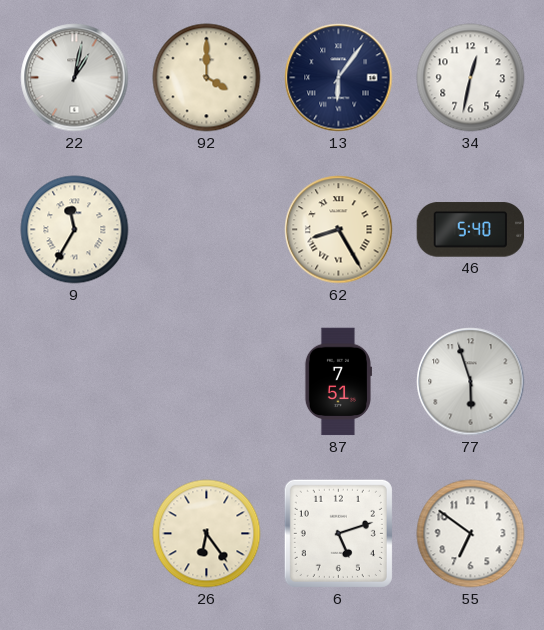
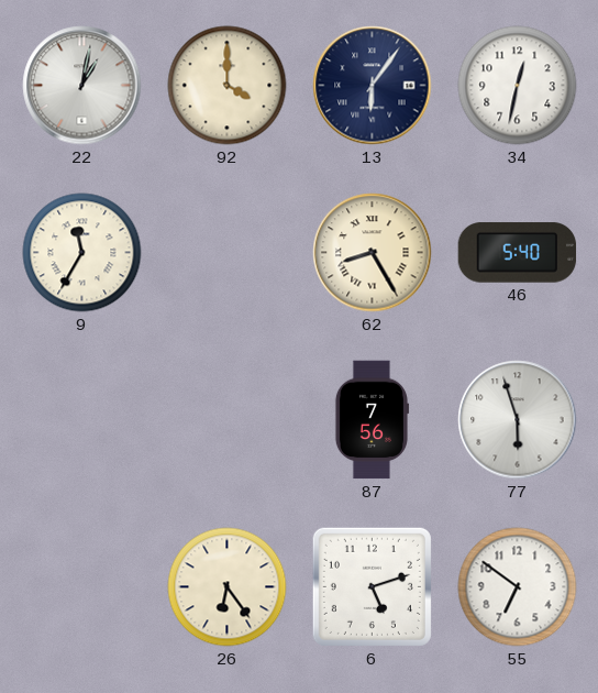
87: 7:51 -> 7:56
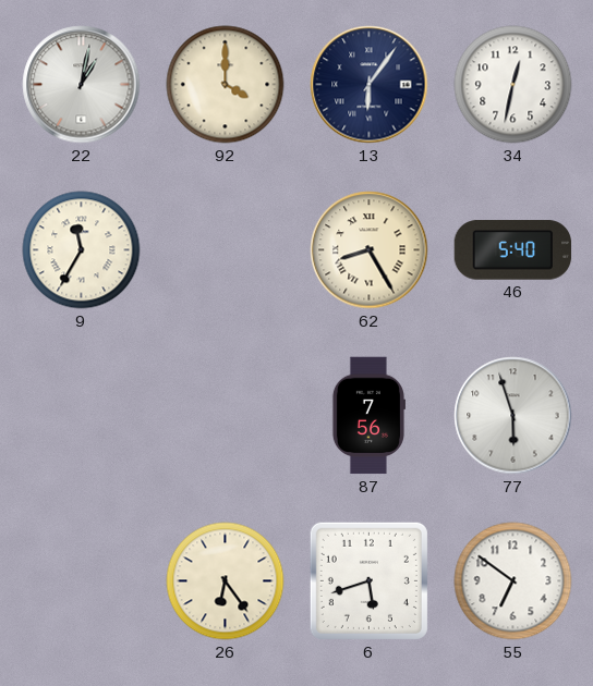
6: 5:12 -> 5:42
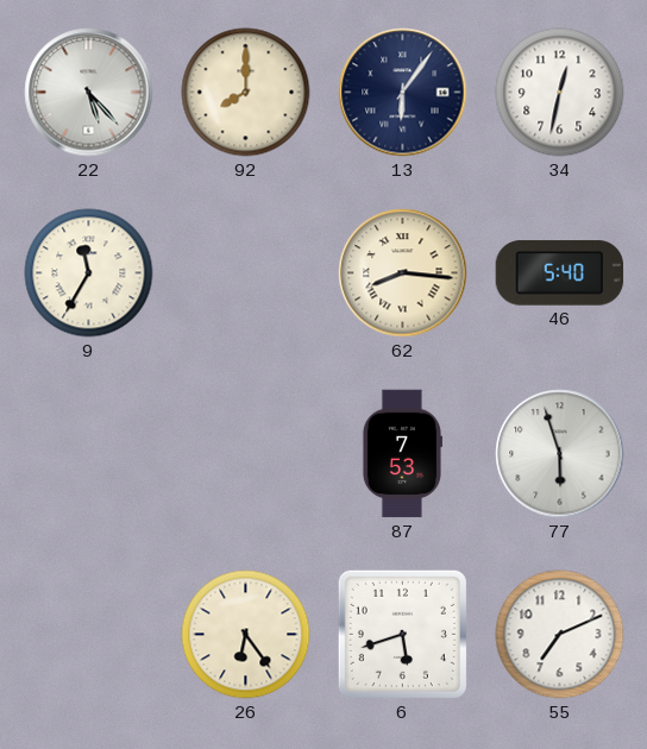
22: 1:02 -> 5:23
92: 4:00 -> 8:00
62: 8:25 -> 8:16
87: 7:56 -> 7:53
55: 6:51 -> 7:11
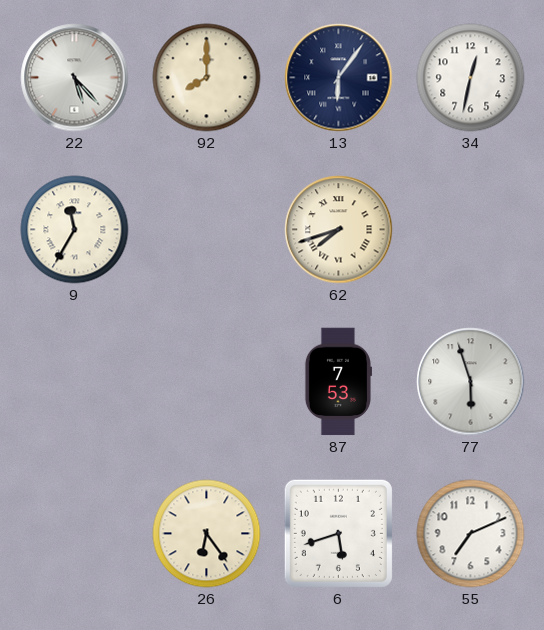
62: 8:16 -> 7:42
46: 5:40 -> none
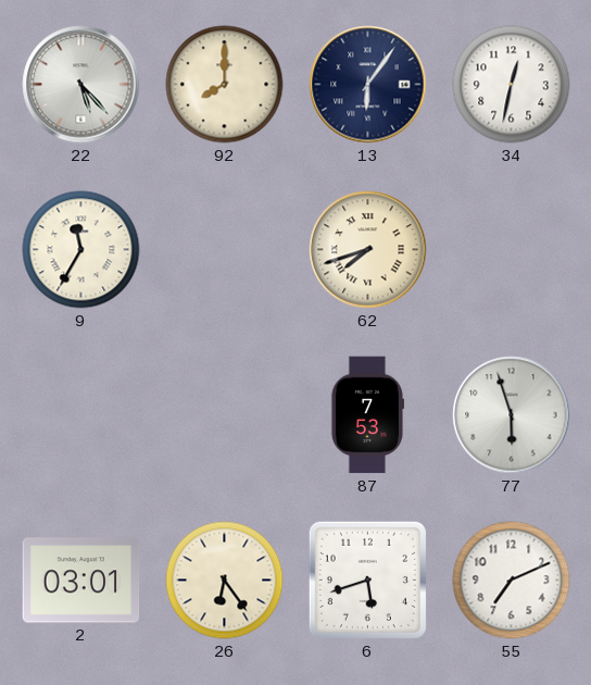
2: none -> 03:01
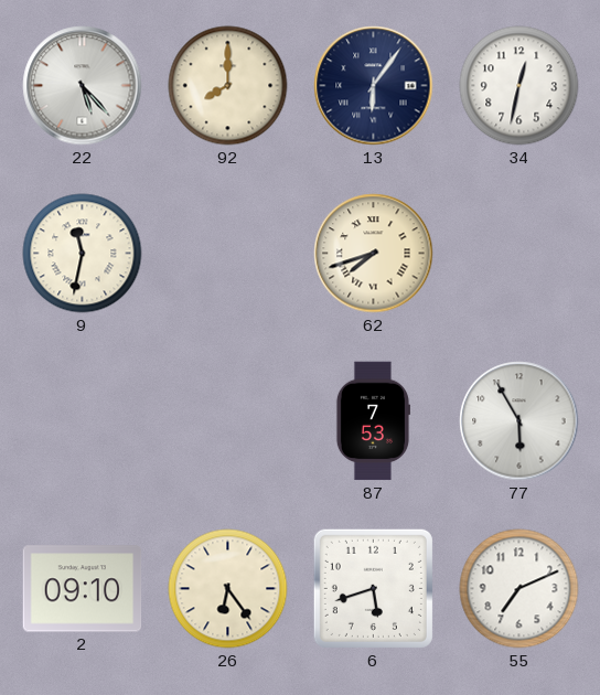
9: 11:35 -> 11:32
77: 5:57 -> 5:55
2: 03:01 -> 09:10
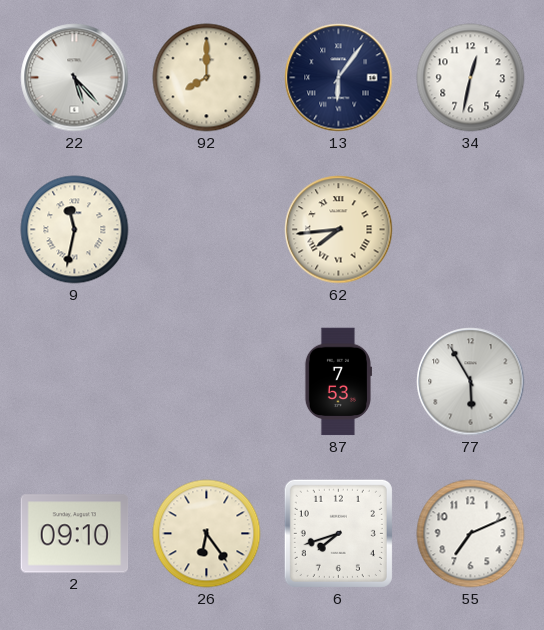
62: 7:42 -> 7:44
6: 5:42 -> 7:42
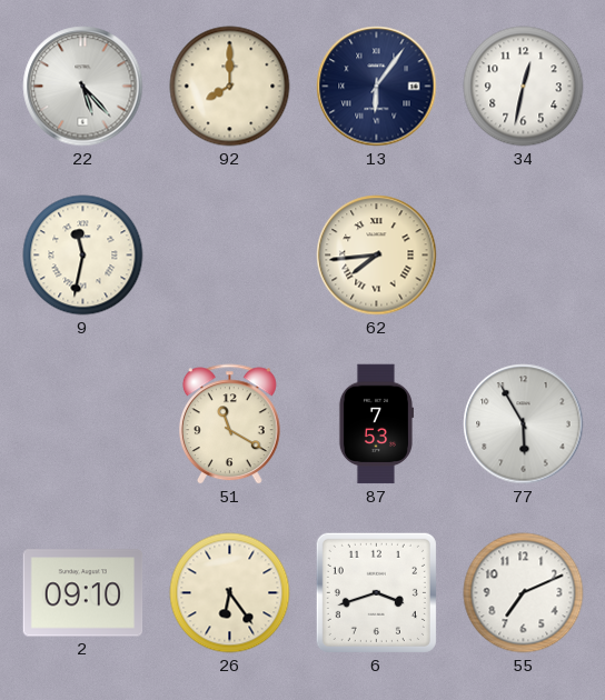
51: none -> 11:20
6: 7:42 -> 3:42
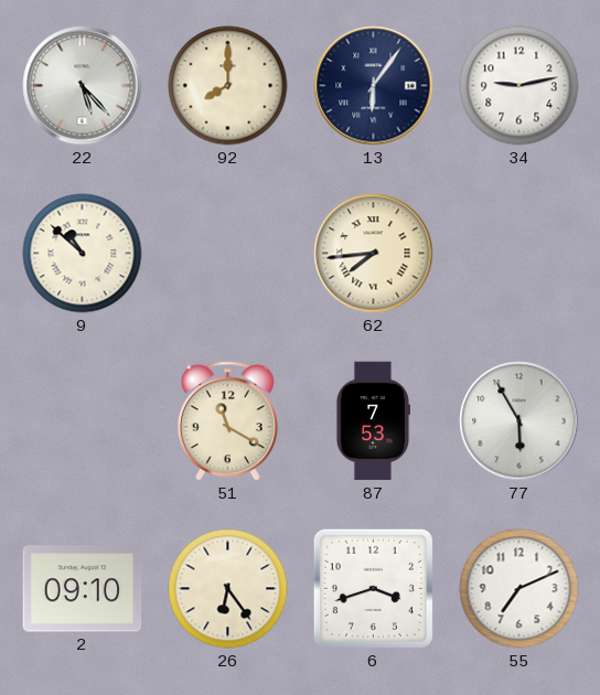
34: 12:32 -> 9:13
9: 11:32 -> 10:52
